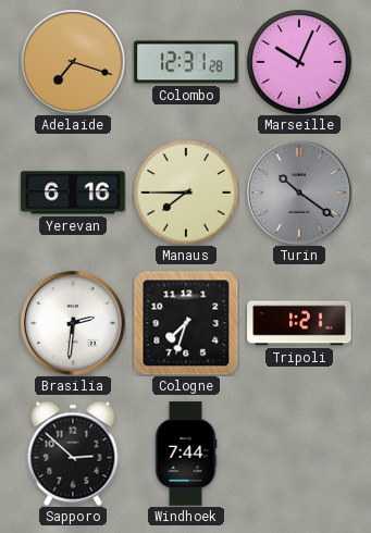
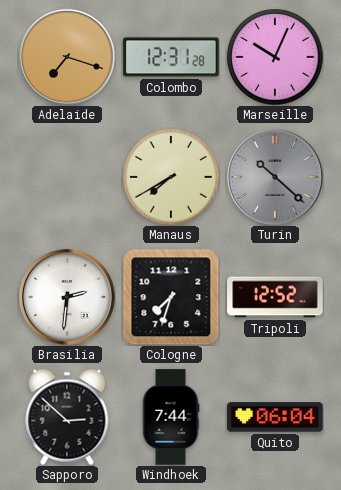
Yerevan: 6:16 -> none
Manaus: 7:45 -> 7:40
Turin: 10:21 -> 10:22
Tripoli: 1:21 -> 12:52
Quito: none -> 06:04
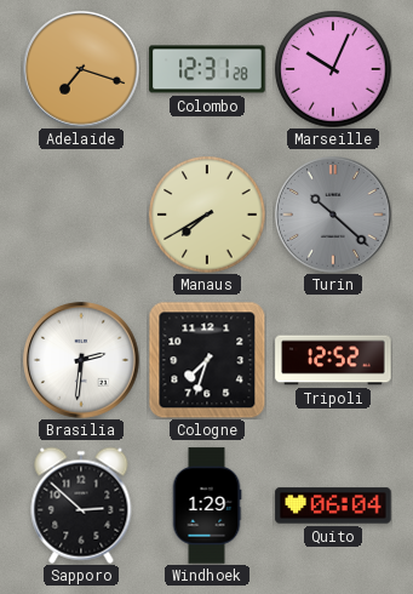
Windhoek: 7:44 -> 1:29
